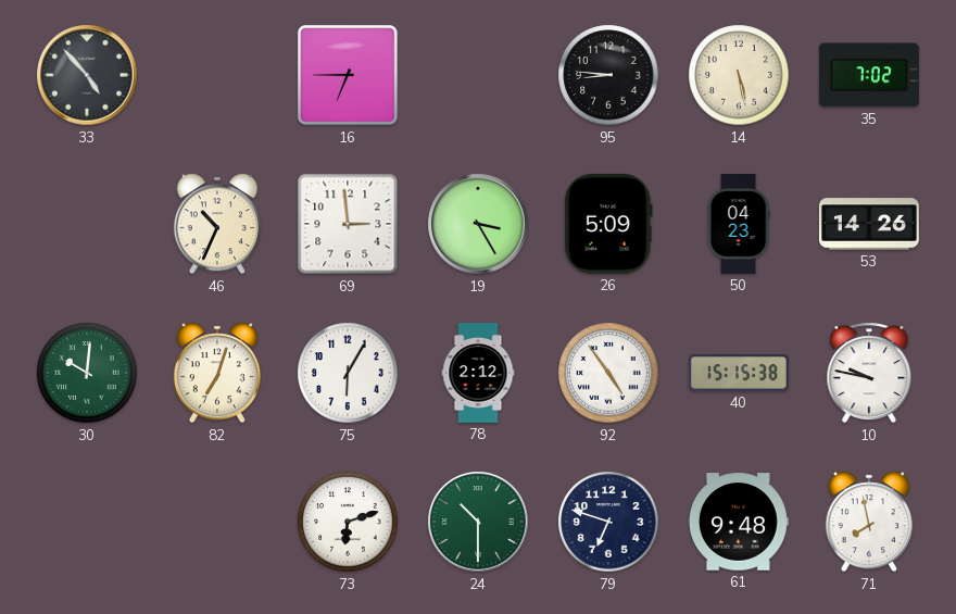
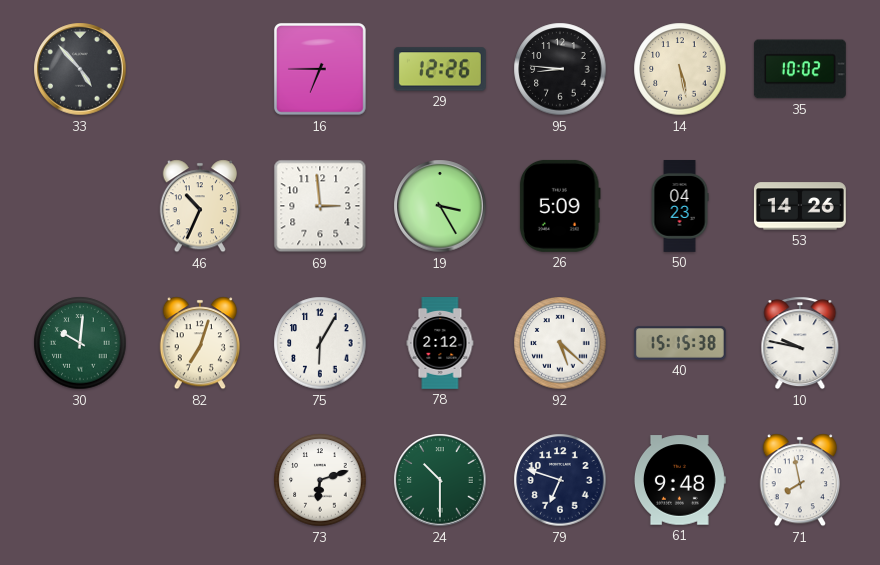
29: none -> 12:26
35: 7:02 -> 10:02
92: 4:54 -> 5:22
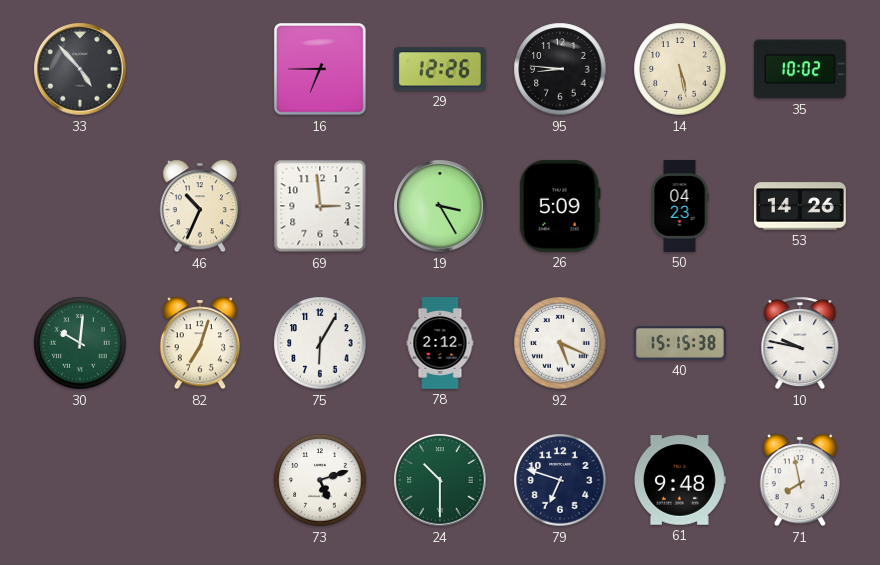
92: 5:22 -> 5:19
73: 6:12 -> 5:12
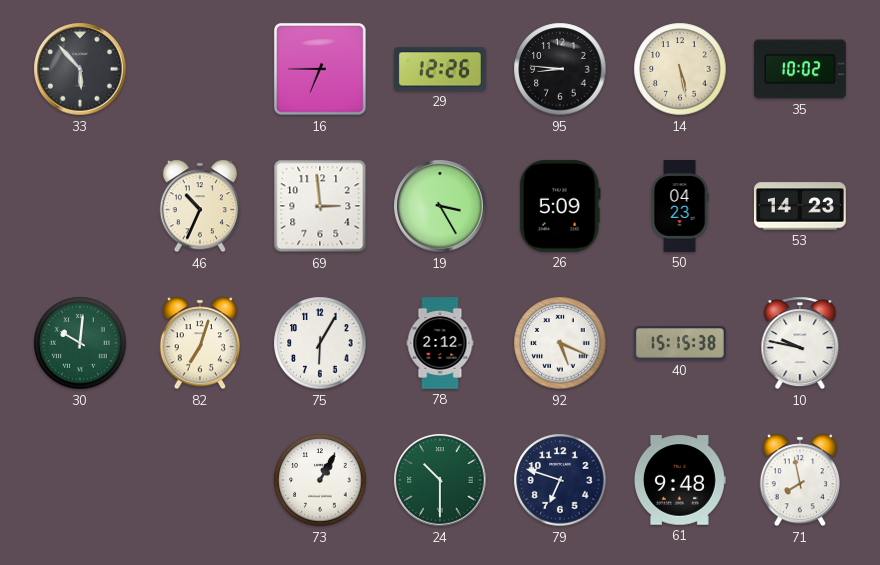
33: 4:53 -> 5:53
53: 14:26 -> 14:23
73: 5:12 -> 1:05
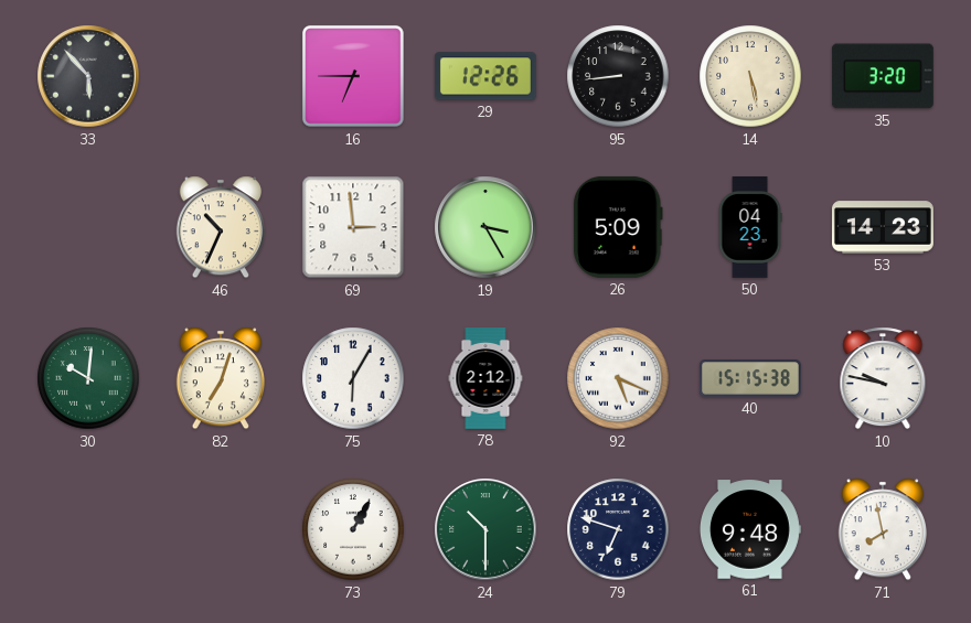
95: 8:46 -> 8:44
35: 10:02 -> 3:20
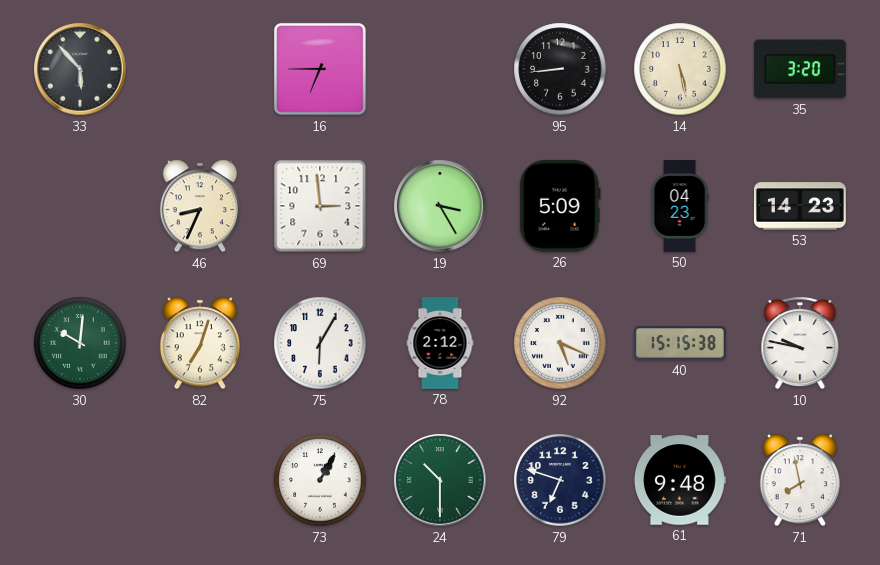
29: 12:26 -> none
46: 10:34 -> 8:34
